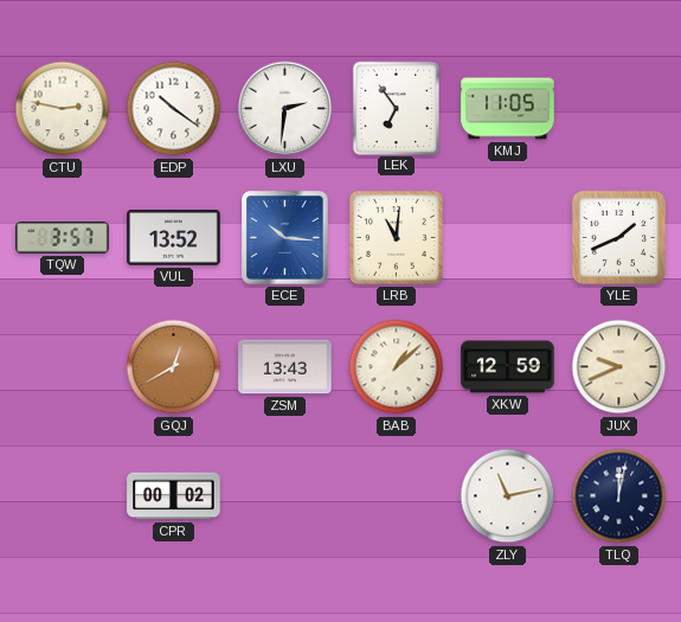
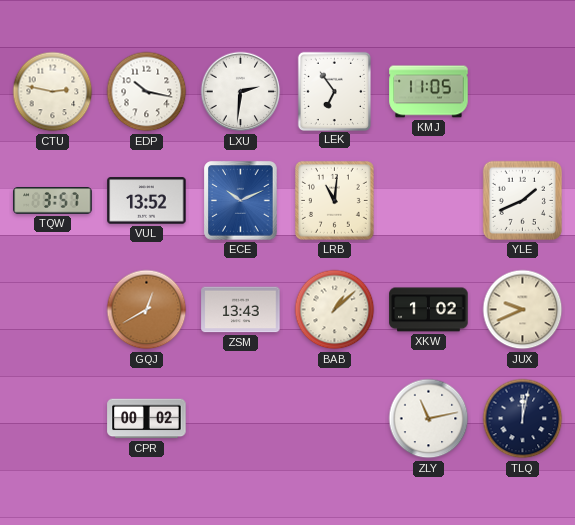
EDP: 10:21 -> 10:17
ECE: 10:16 -> 10:11
XKW: 12:59 -> 1:02
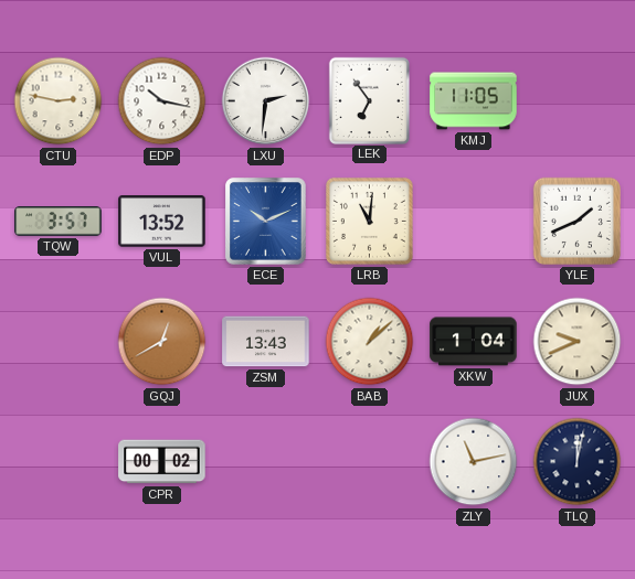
XKW: 1:02 -> 1:04
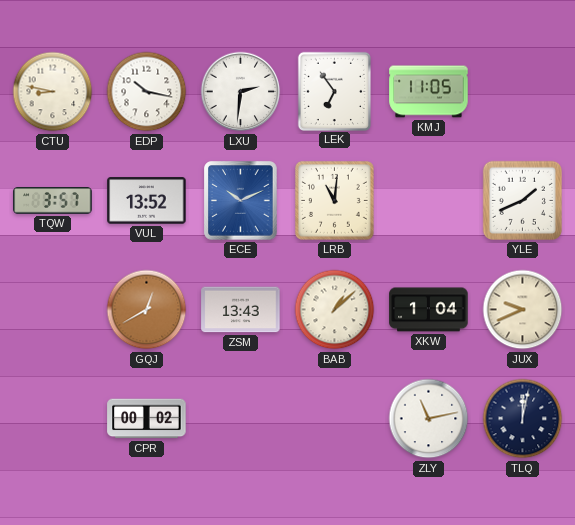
CTU: 2:47 -> 8:47
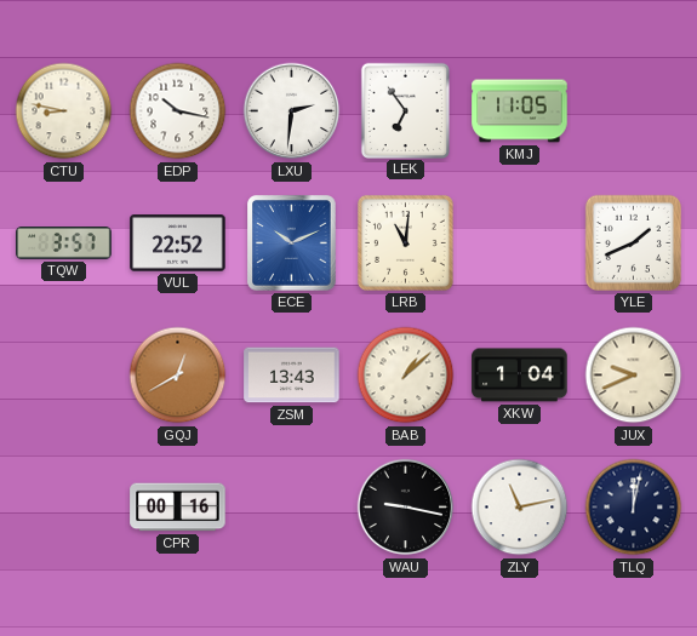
VUL: 13:52 -> 22:52
CPR: 00:02 -> 00:16
WAU: none -> 9:17
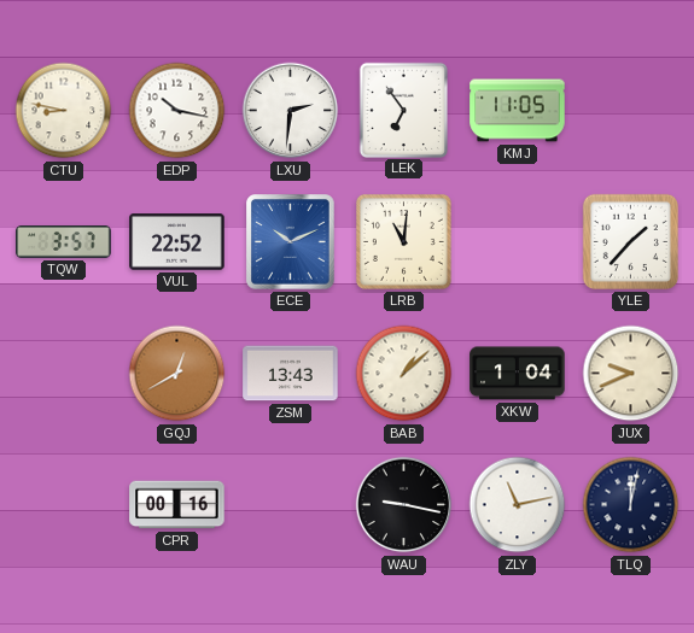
YLE: 1:41 -> 1:37
